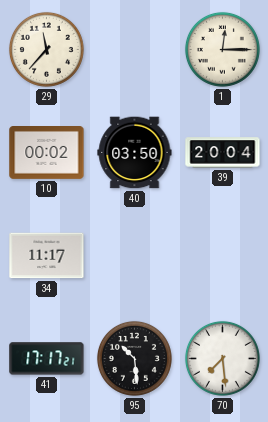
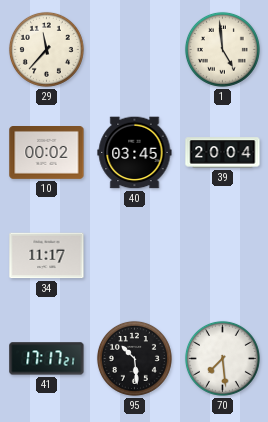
1: 12:15 -> 4:59
40: 03:50 -> 03:45
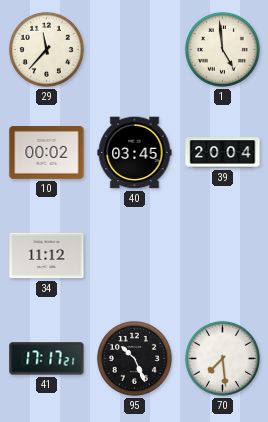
34: 11:17 -> 11:12
95: 10:29 -> 10:26
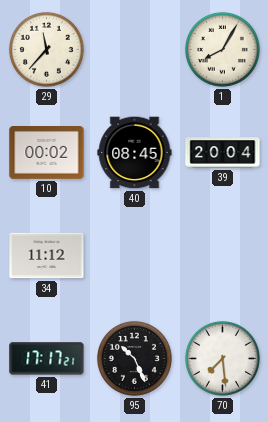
1: 4:59 -> 8:05
40: 03:45 -> 08:45
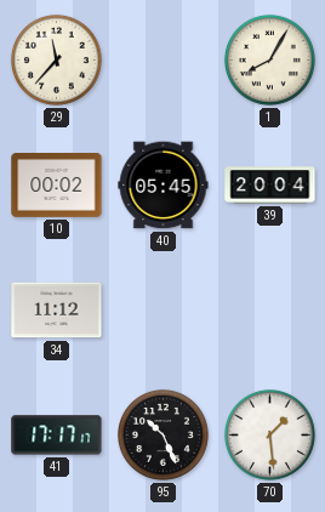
40: 08:45 -> 05:45
41: 17:17:21 -> 17:17:17
70: 7:29 -> 1:29
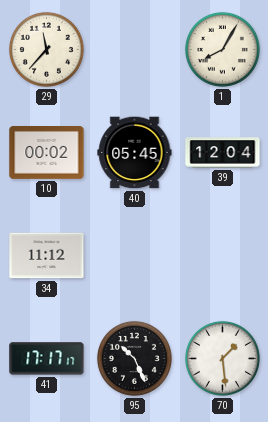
39: 20:04 -> 12:04
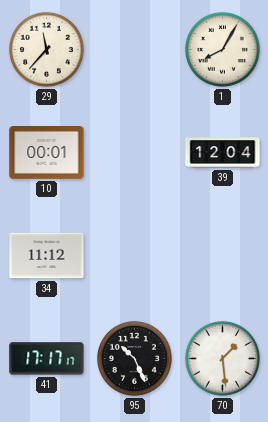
10: 00:02 -> 00:01
40: 05:45 -> none
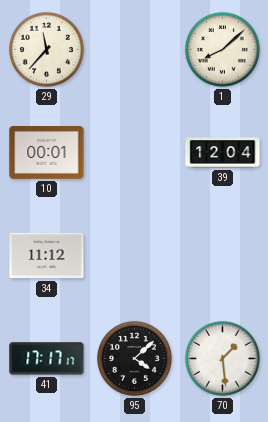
1: 8:05 -> 8:08
95: 10:26 -> 4:08
